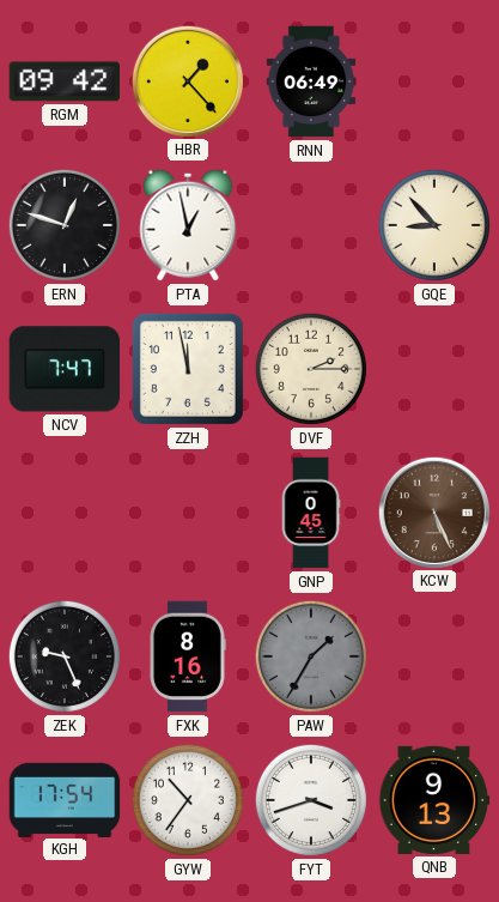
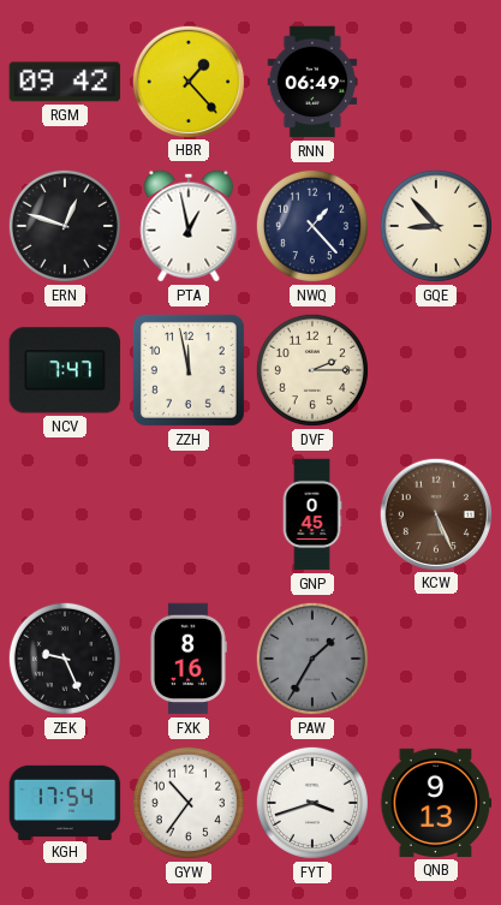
NWQ: none -> 1:23
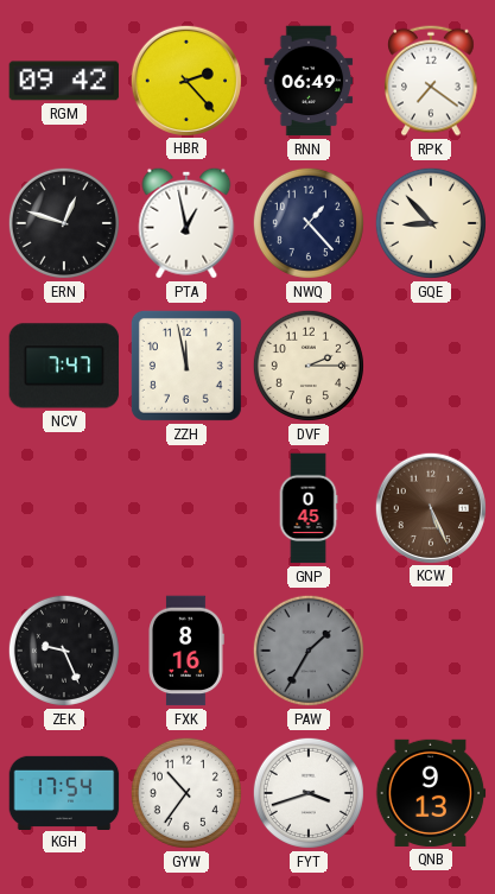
HBR: 1:23 -> 2:23
RPK: none -> 7:21
